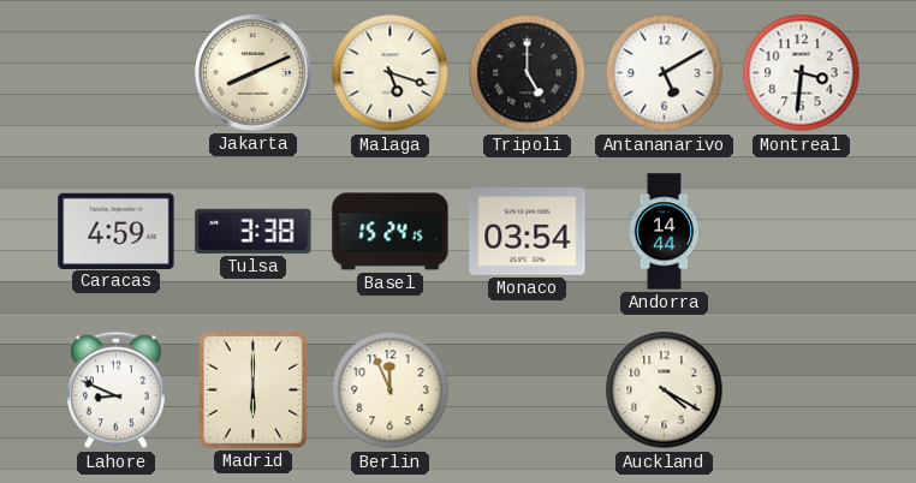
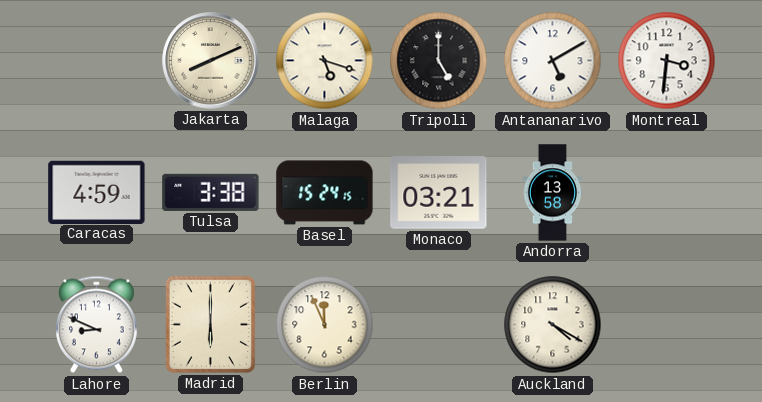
Monaco: 03:54 -> 03:21
Andorra: 14:44 -> 13:58
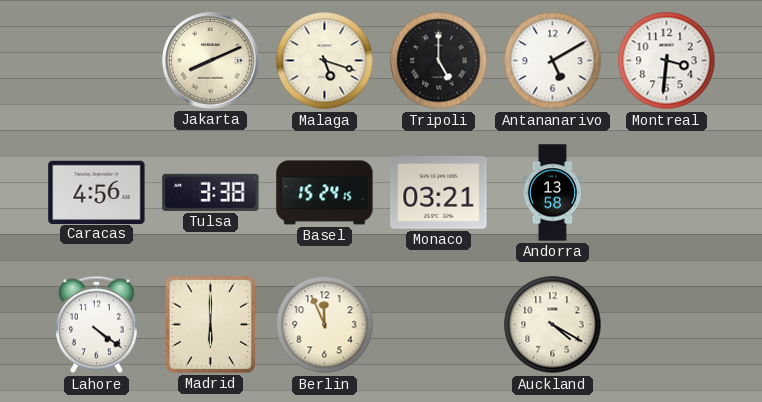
Caracas: 4:59 -> 4:56
Lahore: 8:49 -> 4:21
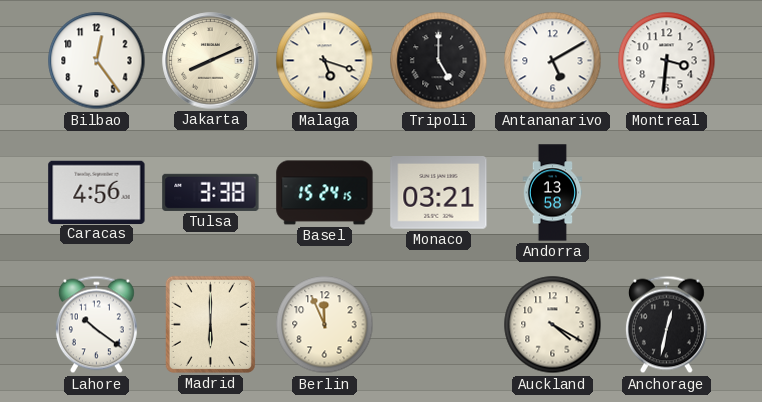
Bilbao: none -> 12:24
Lahore: 4:21 -> 10:21
Anchorage: none -> 12:32
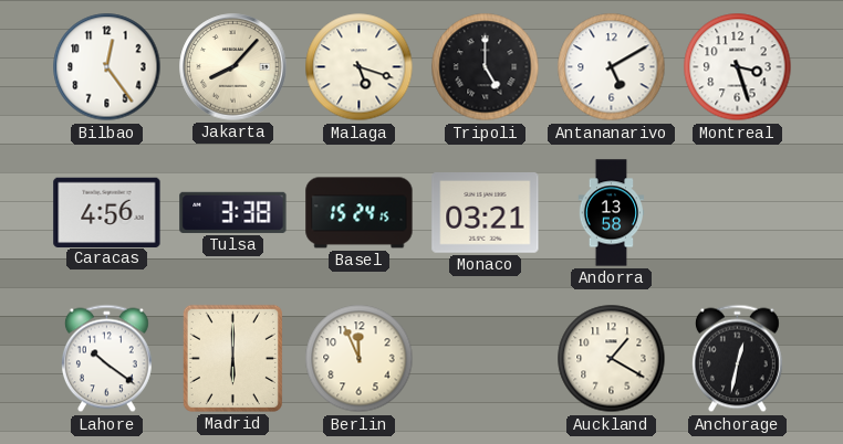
Jakarta: 8:11 -> 8:07
Montreal: 3:31 -> 3:27
Auckland: 4:20 -> 1:20
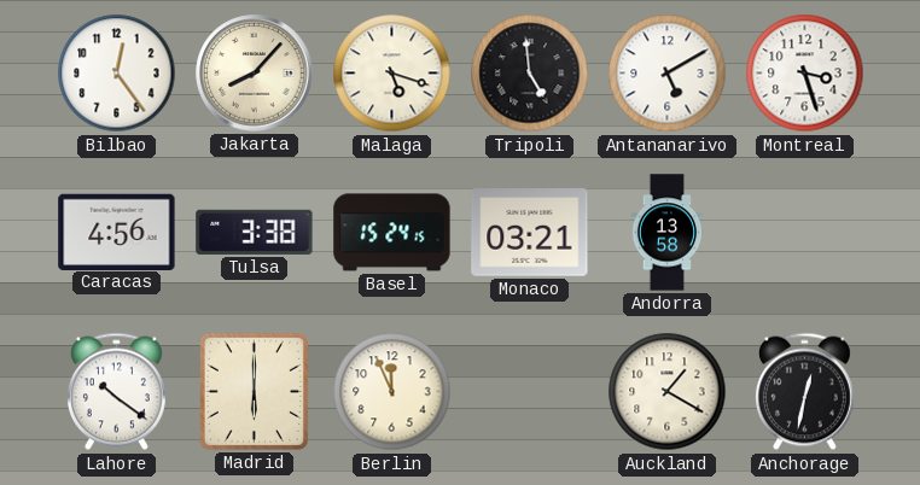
Tripoli: 5:00 -> 4:59
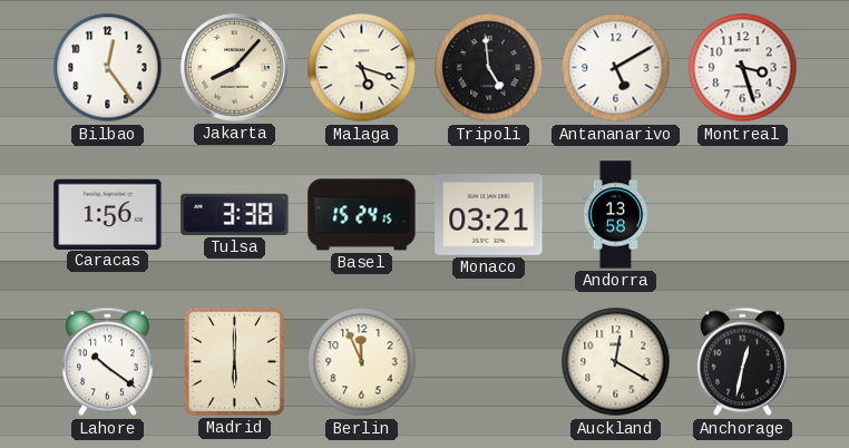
Caracas: 4:56 -> 1:56
Auckland: 1:20 -> 12:20
